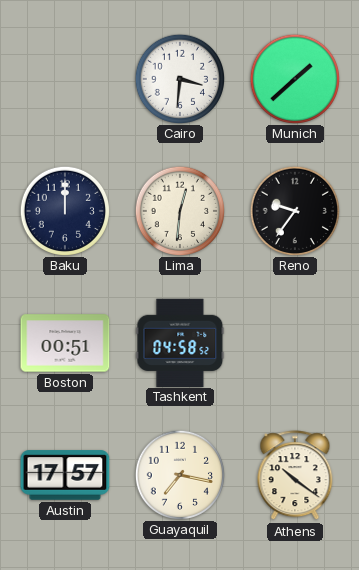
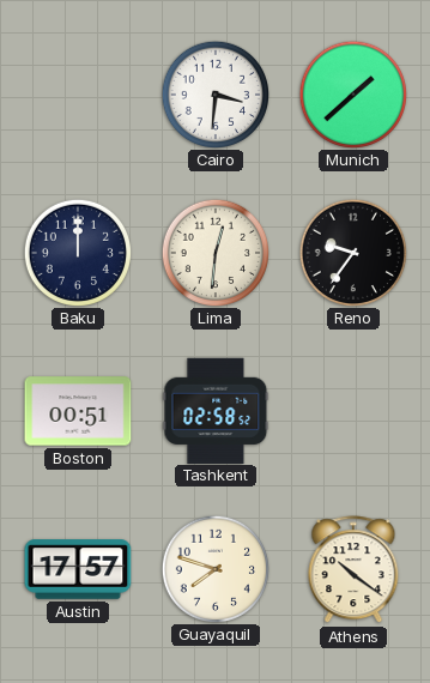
Tashkent: 04:58 -> 02:58
Guayaquil: 7:17 -> 7:48
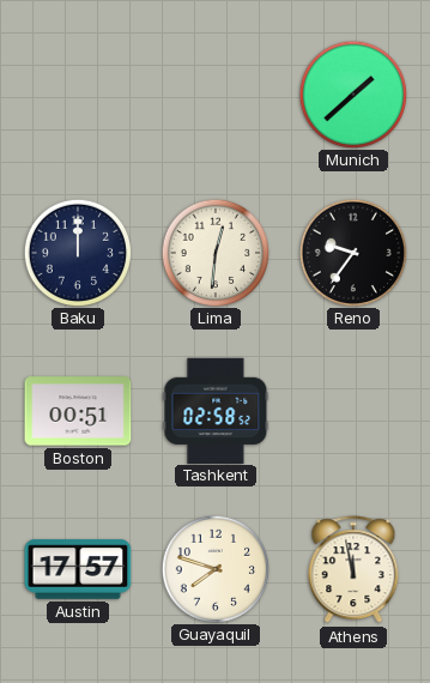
Cairo: 3:31 -> none
Athens: 10:21 -> 11:58
